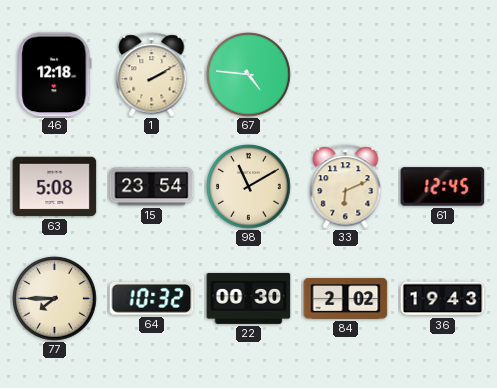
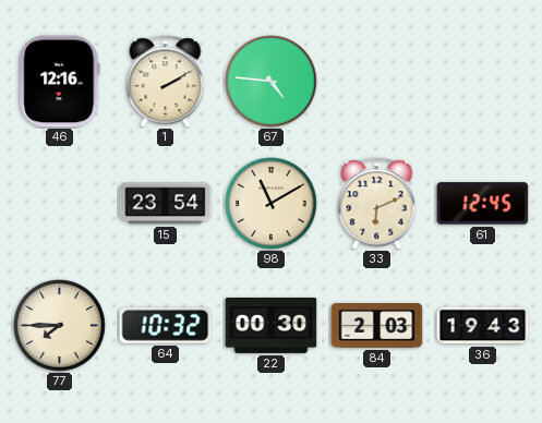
46: 12:18 -> 12:16
63: 5:08 -> none
84: 2:02 -> 2:03
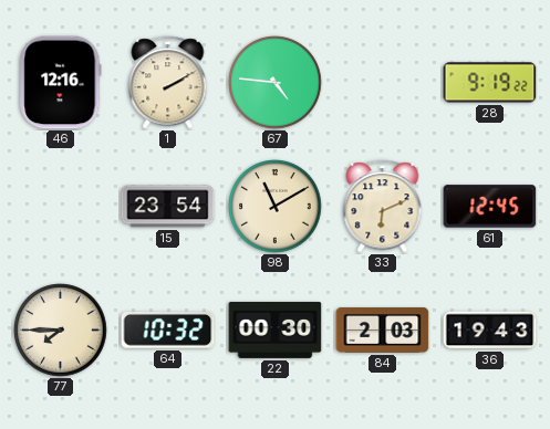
28: none -> 9:19
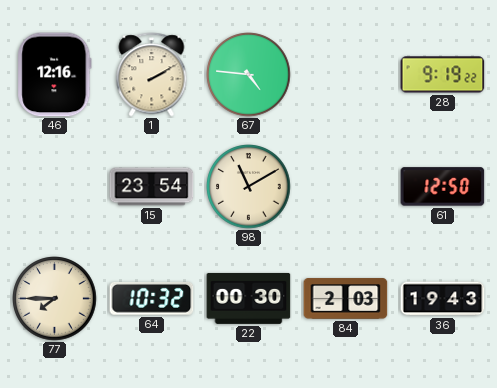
33: 6:11 -> none
61: 12:45 -> 12:50
